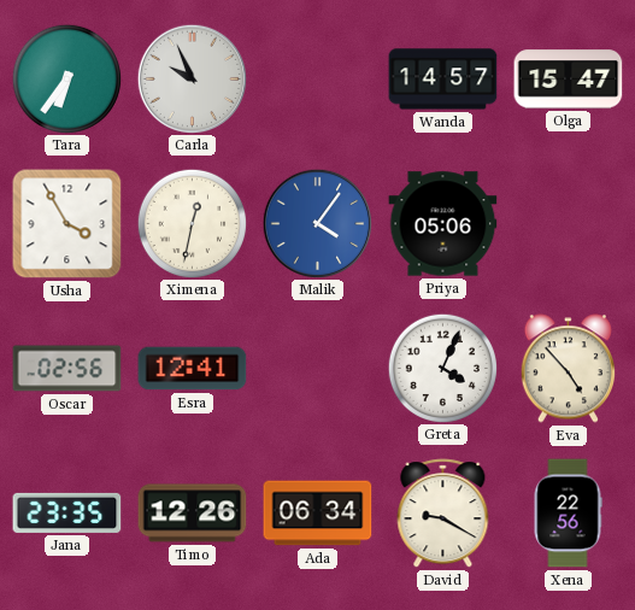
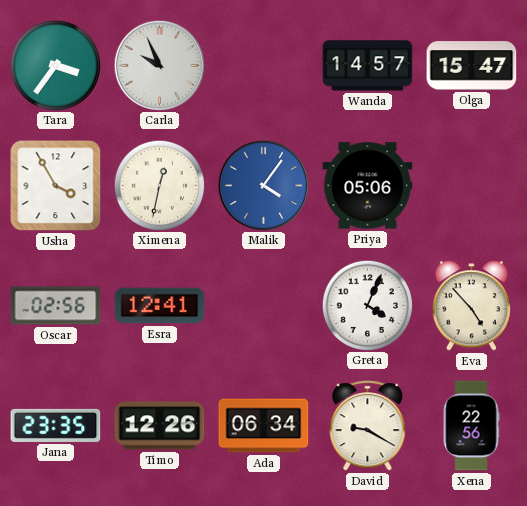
Tara: 6:36 -> 3:36
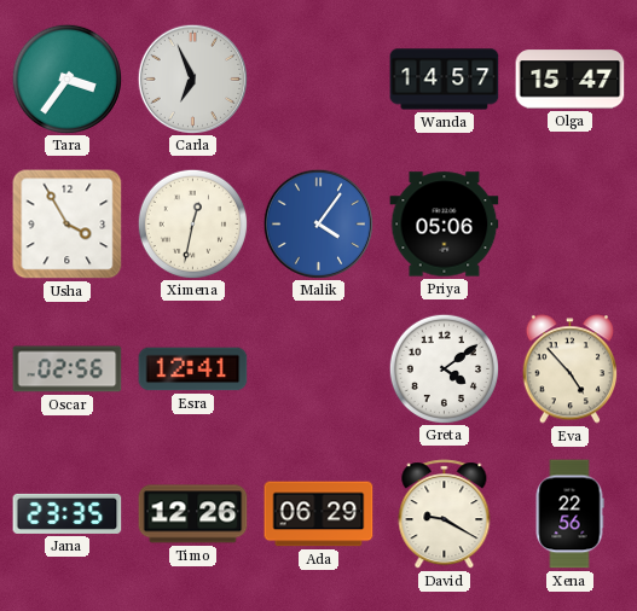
Carla: 9:56 -> 6:56
Greta: 4:04 -> 4:09
Ada: 06:34 -> 06:29
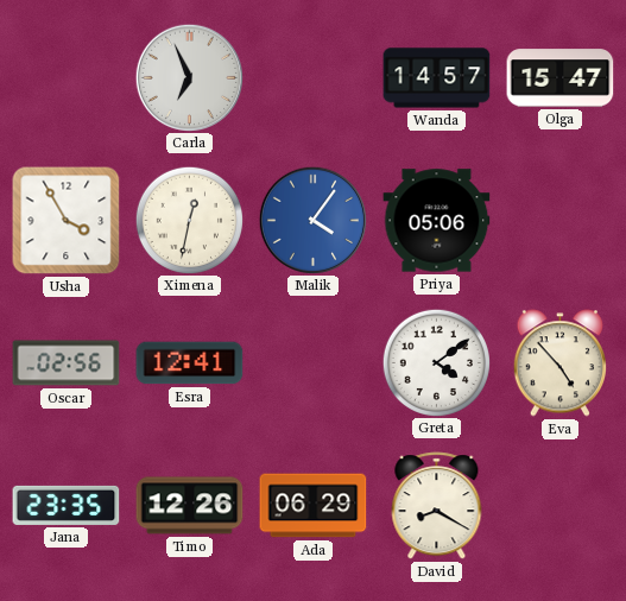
Tara: 3:36 -> none
David: 9:20 -> 8:20
Xena: 22:56 -> none
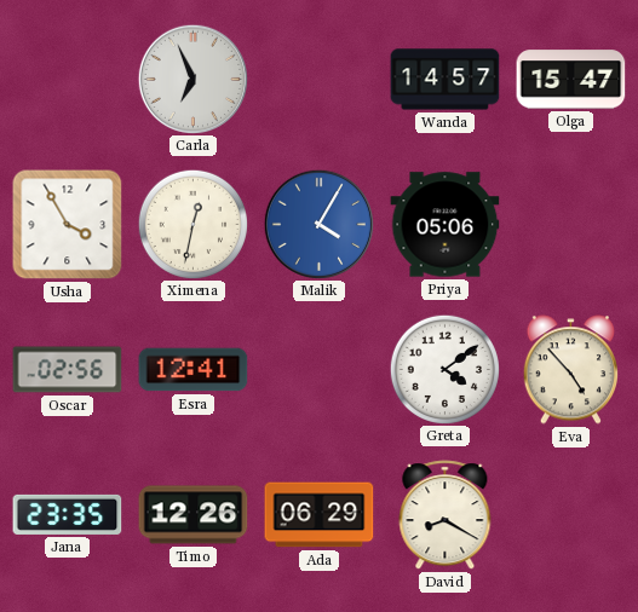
Malik: 4:06 -> 4:05
